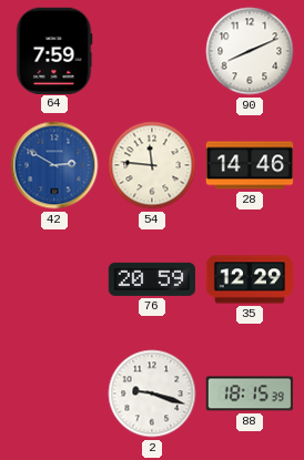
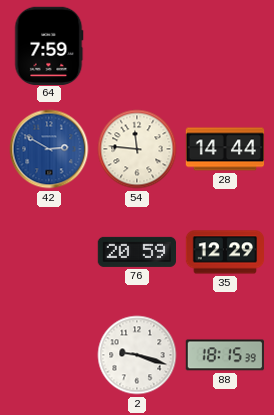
90: 8:11 -> none
28: 14:46 -> 14:44
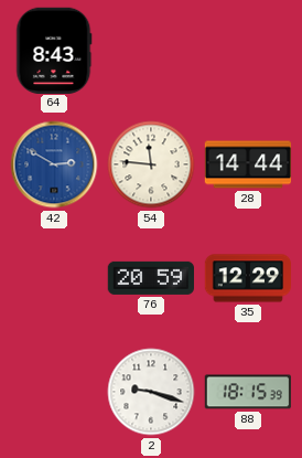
64: 7:59 -> 8:43
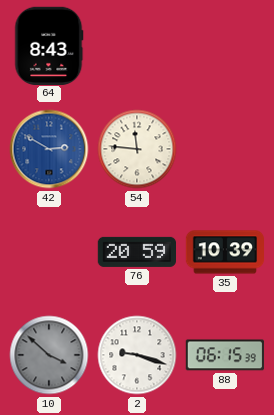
28: 14:44 -> none
35: 12:29 -> 10:39
10: none -> 3:52
88: 18:15 -> 06:15
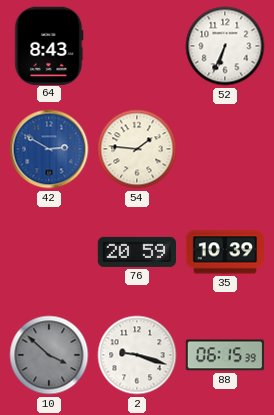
52: none -> 6:34
54: 11:46 -> 1:46
